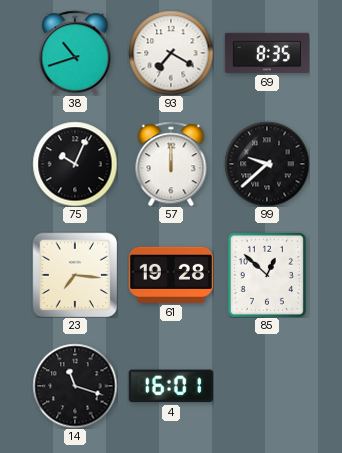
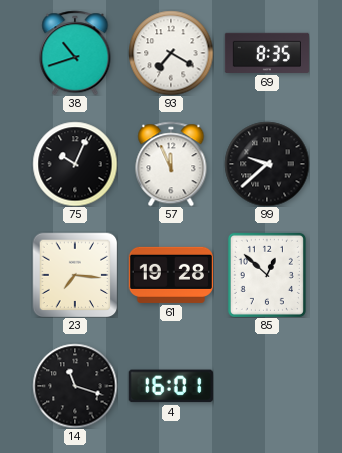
57: 12:00 -> 11:56
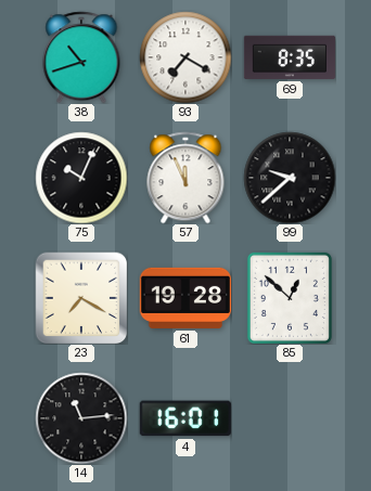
23: 7:16 -> 7:20
14: 11:18 -> 11:14
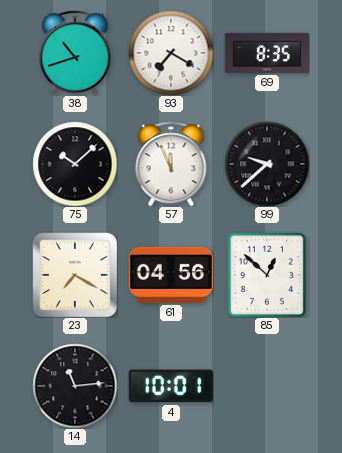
75: 10:04 -> 10:08
61: 19:28 -> 04:56
4: 16:01 -> 10:01
